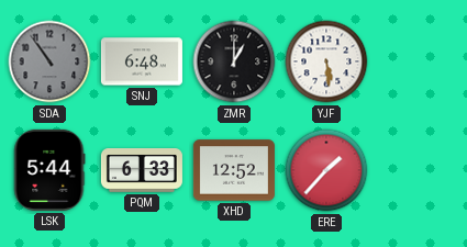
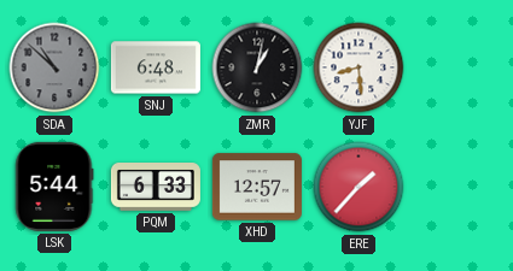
SDA: 10:54 -> 10:52
ZMR: 1:00 -> 1:02
YJF: 5:29 -> 8:29
XHD: 12:52 -> 12:57
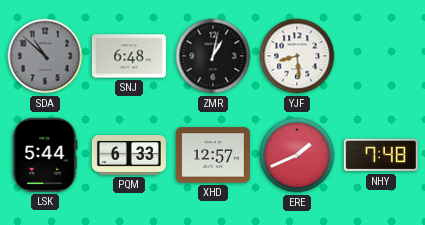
ERE: 1:37 -> 1:41
NHY: none -> 7:48
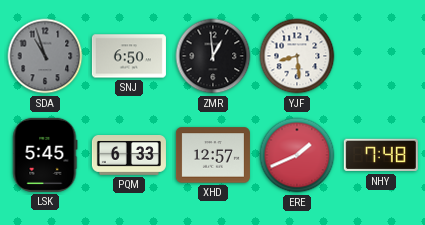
SDA: 10:52 -> 10:57
SNJ: 6:48 -> 6:50
ZMR: 1:02 -> 12:59
LSK: 5:44 -> 5:45
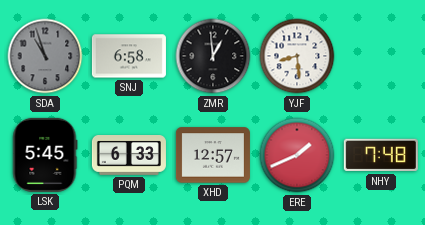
SNJ: 6:50 -> 6:58
